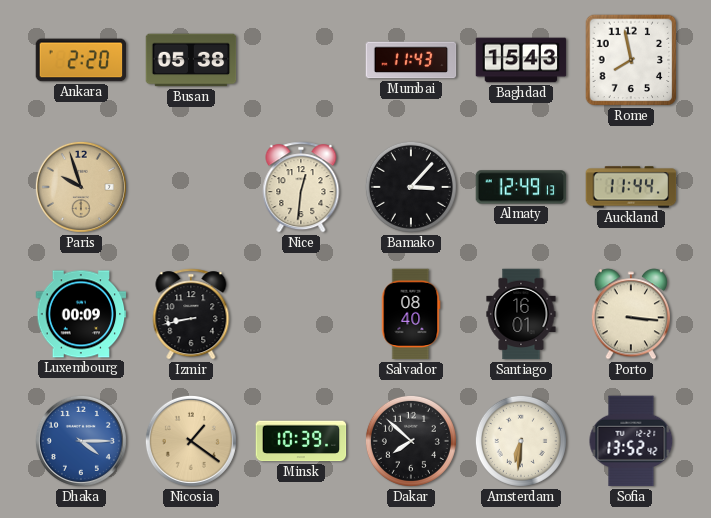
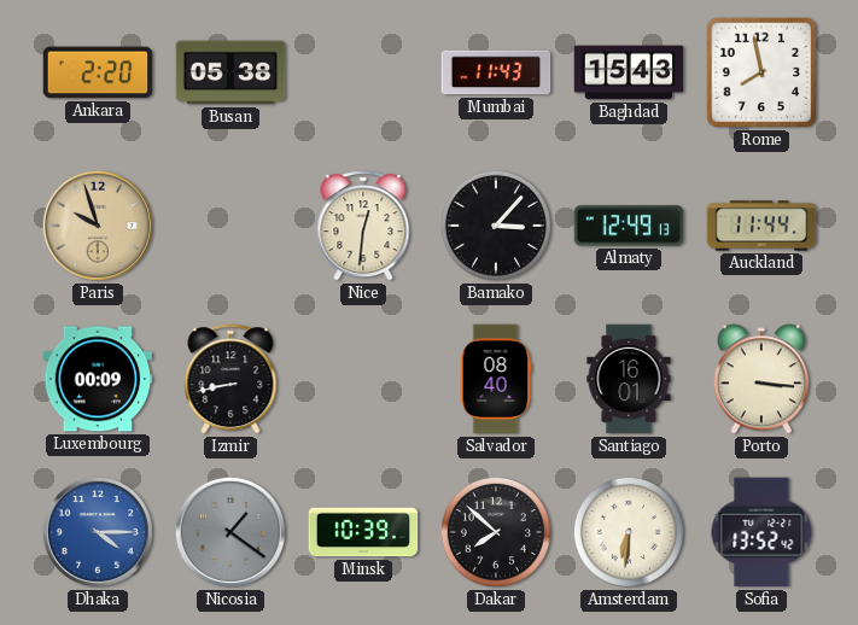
Nicosia dial: champagne -> grey
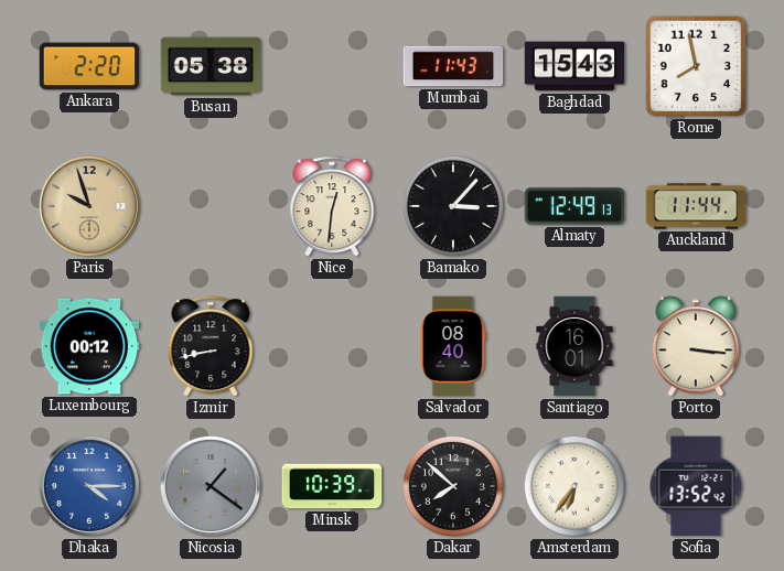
Luxembourg: 00:09 -> 00:12
Amsterdam: 6:31 -> 6:36
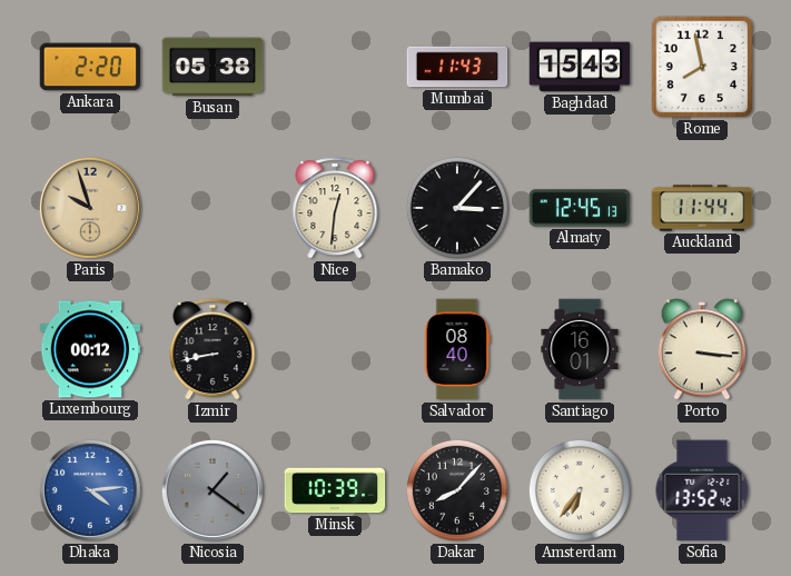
Almaty: 12:49 -> 12:45
Dhaka: 4:15 -> 4:14
Dakar: 7:52 -> 8:07
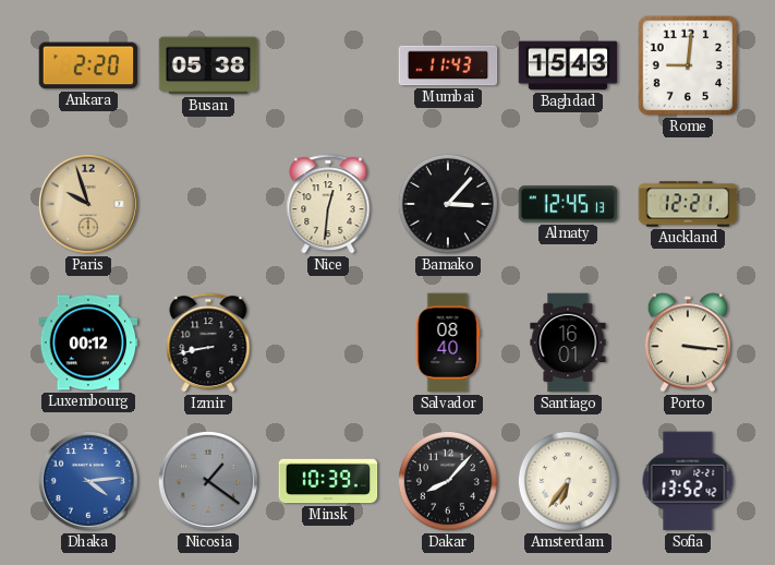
Rome: 7:58 -> 9:01
Auckland: 11:44 -> 12:21
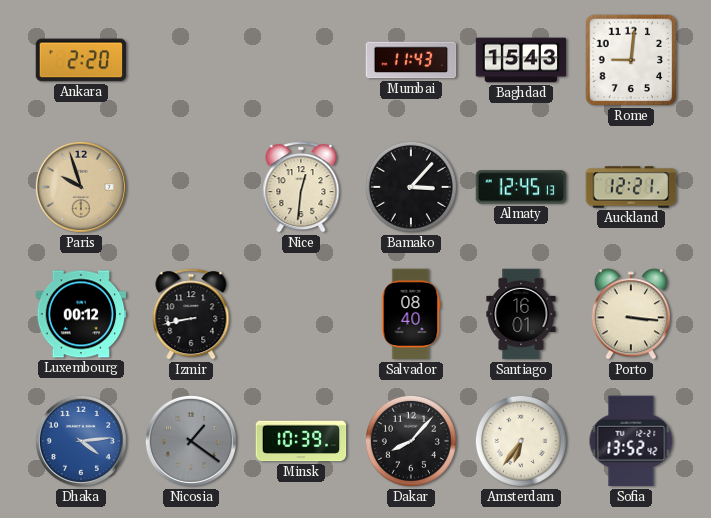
Busan: 05:38 -> none
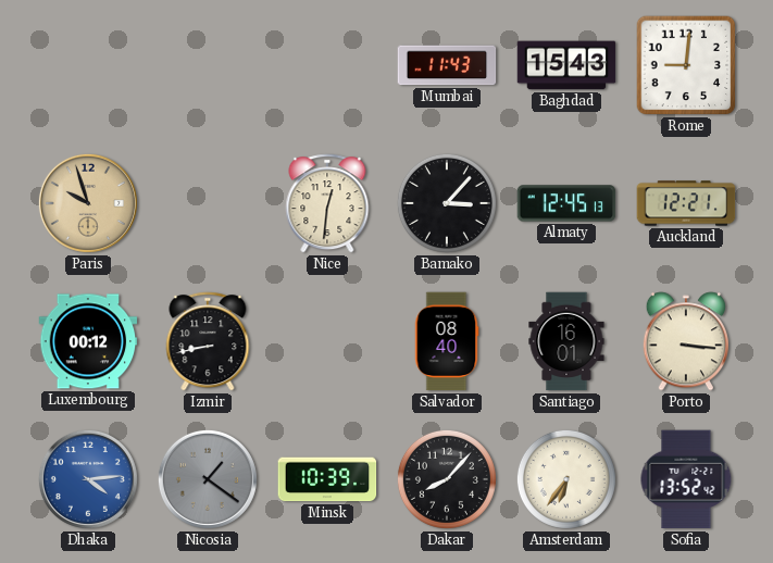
Ankara: 2:20 -> none
